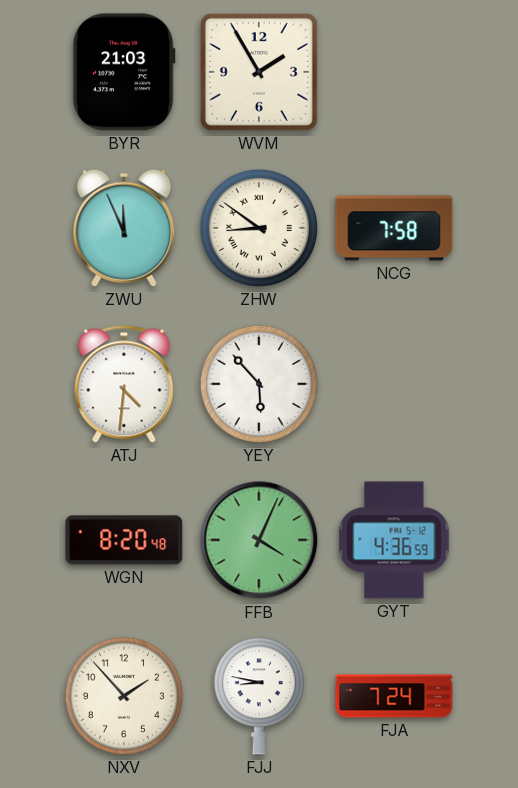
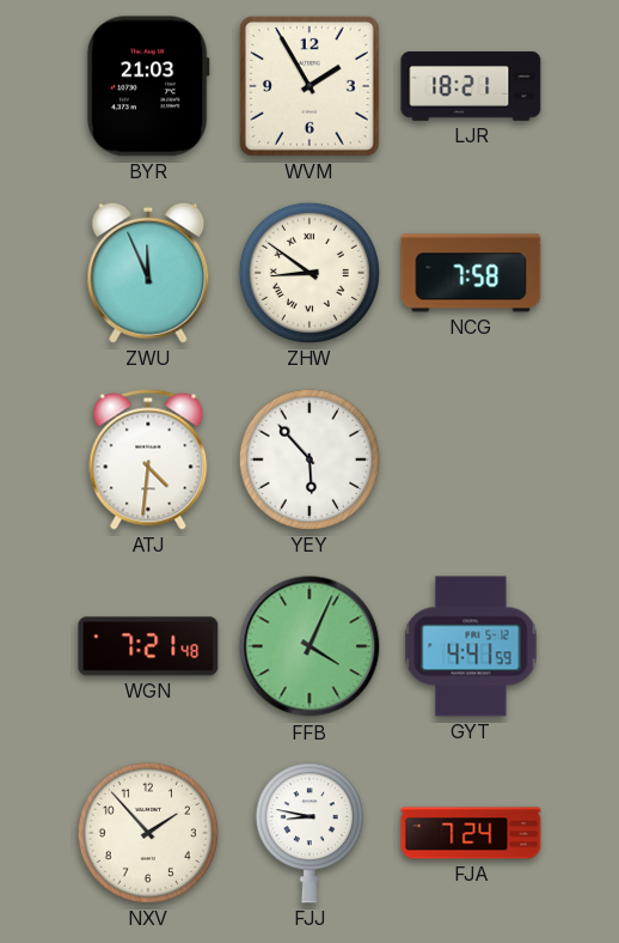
LJR: none -> 18:21
WGN: 8:20 -> 7:21
GYT: 4:36 -> 4:41
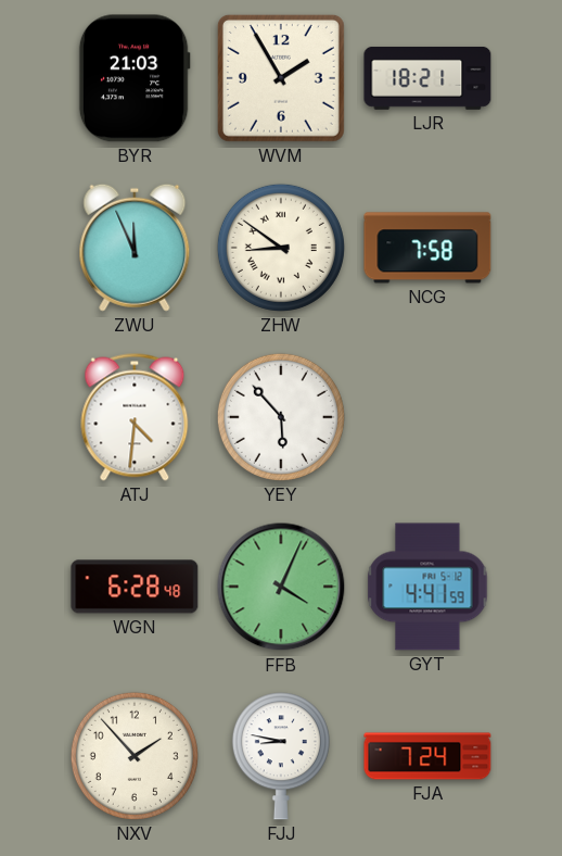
WGN: 7:21 -> 6:28
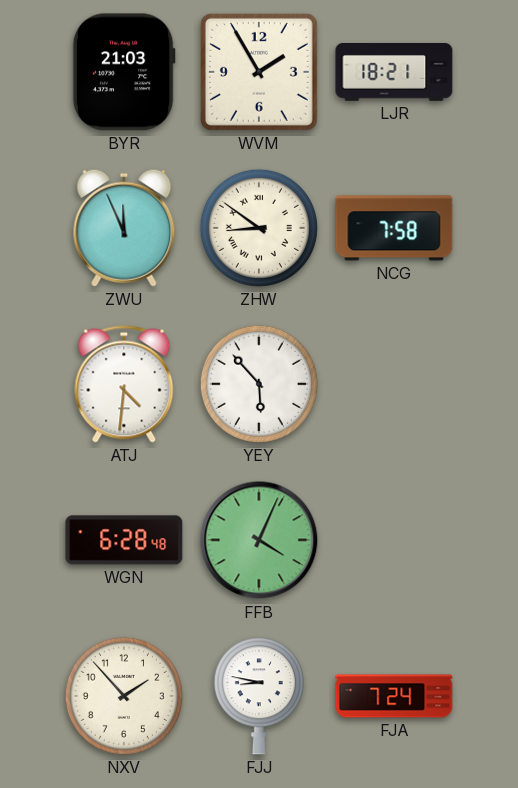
GYT: 4:41 -> none
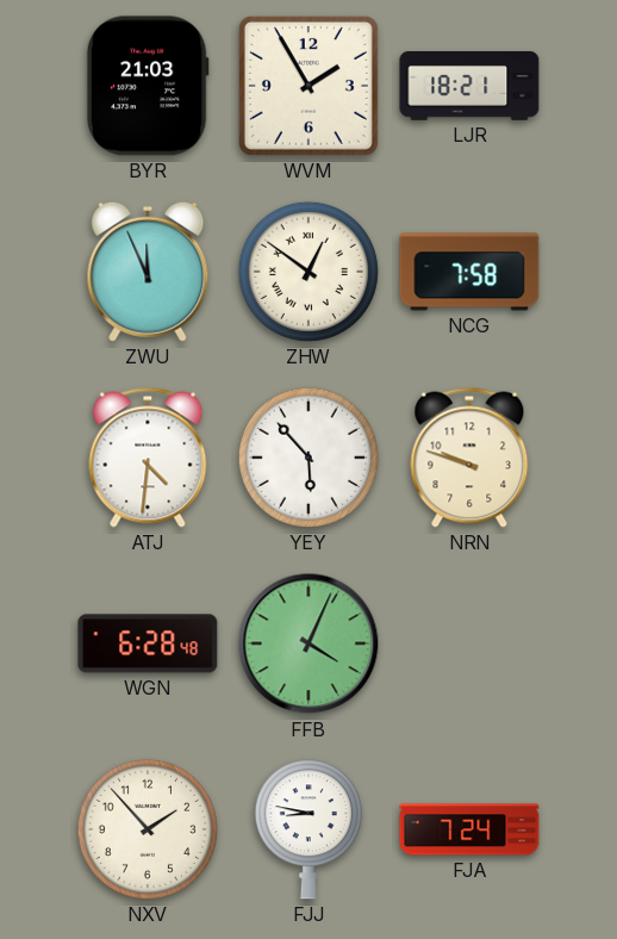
ZHW: 8:51 -> 12:51
NRN: none -> 9:48
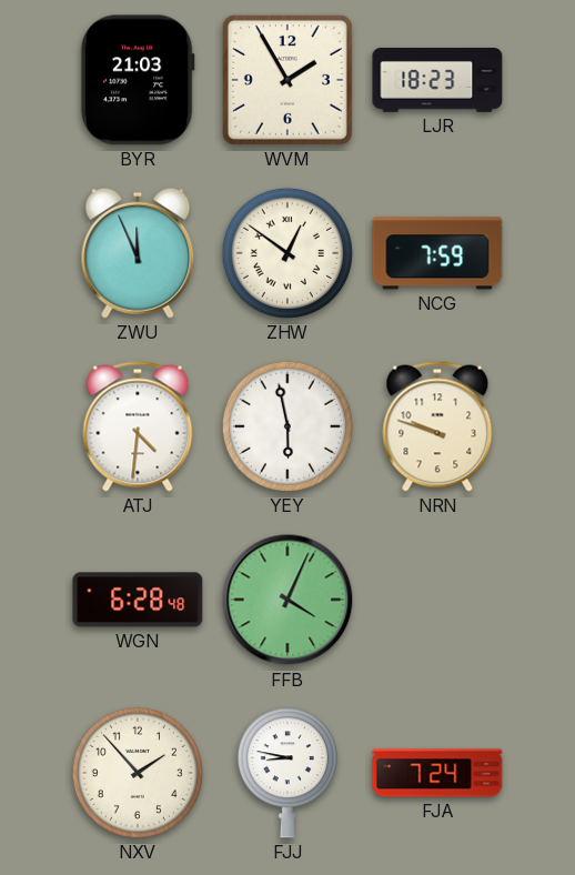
LJR: 18:21 -> 18:23
NCG: 7:58 -> 7:59
YEY: 5:53 -> 5:58
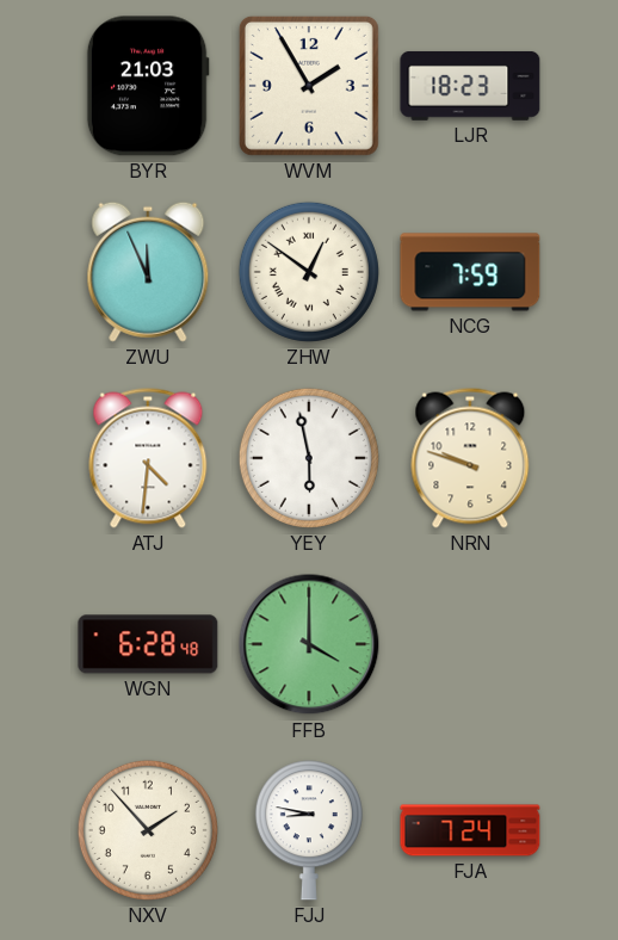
FFB: 4:04 -> 4:00
